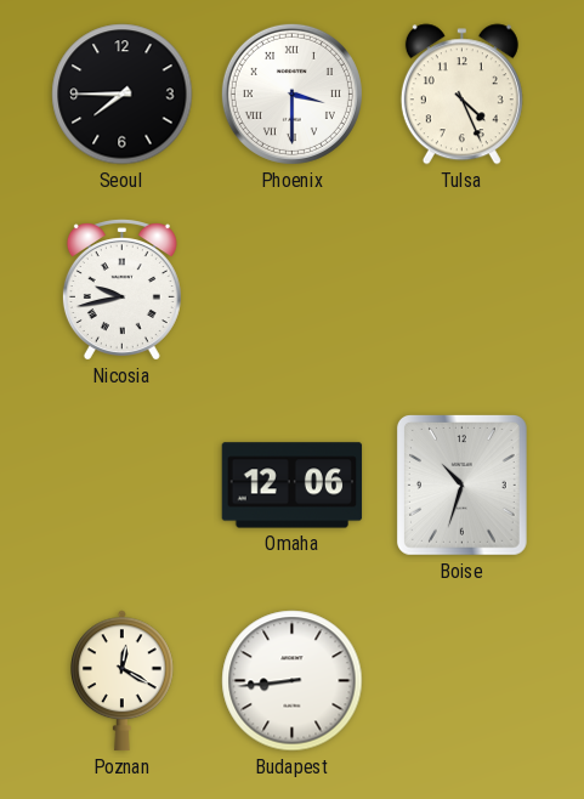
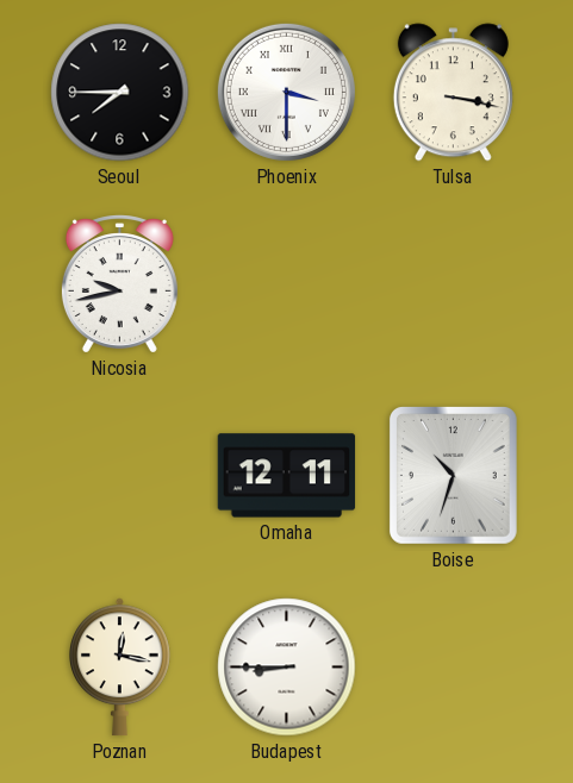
Tulsa: 4:26 -> 3:17
Omaha: 12:06 -> 12:11
Poznan: 12:20 -> 12:17
Budapest: 8:44 -> 8:45
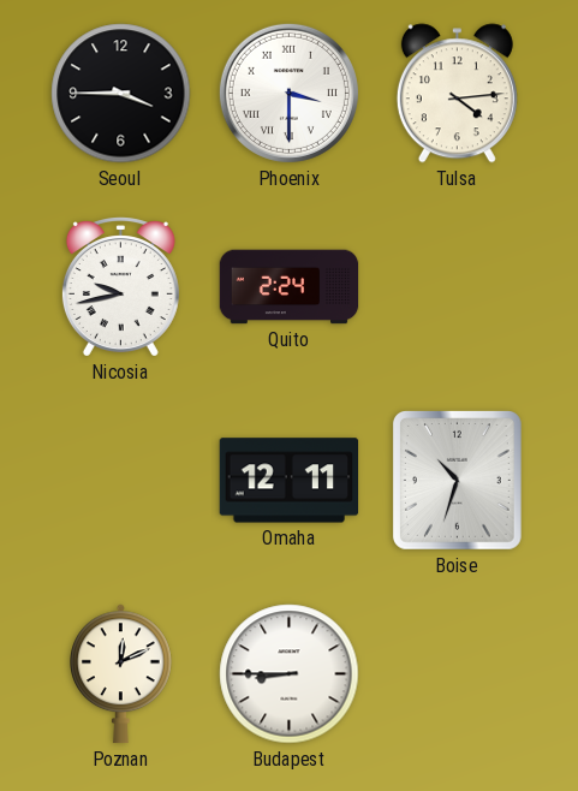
Seoul: 7:45 -> 3:45
Tulsa: 3:17 -> 4:14
Quito: none -> 2:24
Poznan: 12:17 -> 12:11
